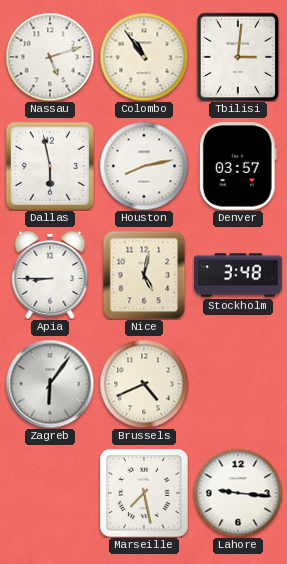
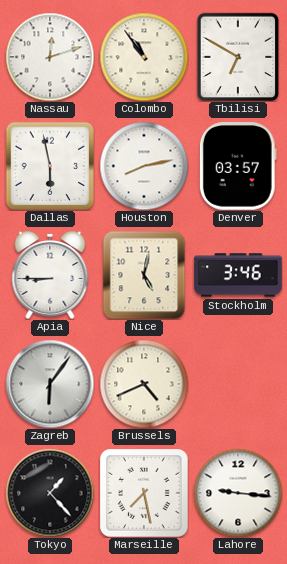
Nassau: 5:12 -> 12:12
Tbilisi: 3:01 -> 6:50
Stockholm: 3:48 -> 3:46
Tokyo: none -> 1:23
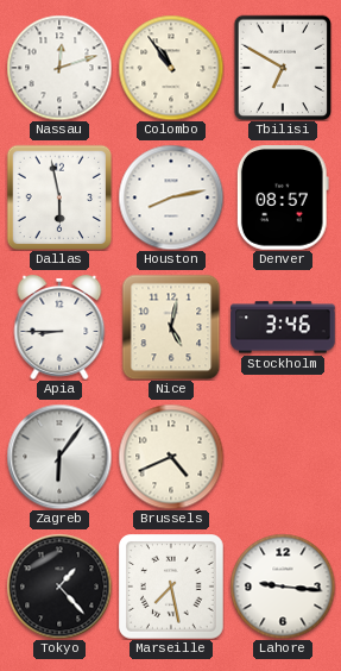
Denver: 03:57 -> 08:57
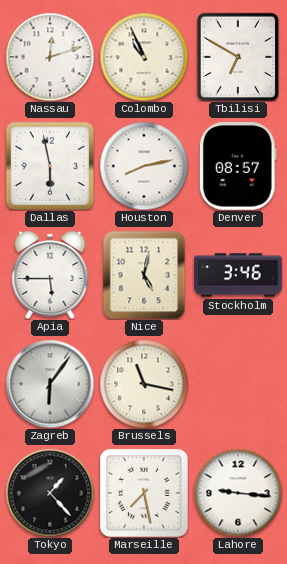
Colombo: 10:54 -> 10:56
Apia: 8:45 -> 5:45
Brussels: 4:41 -> 11:17
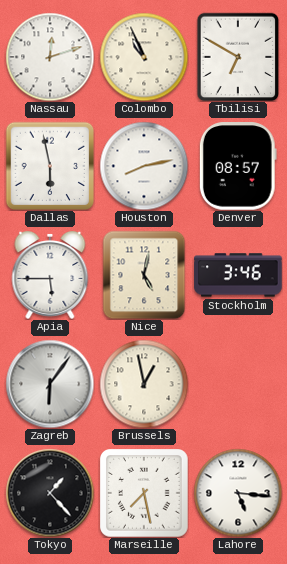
Brussels: 11:17 -> 12:58
Lahore: 9:16 -> 5:16
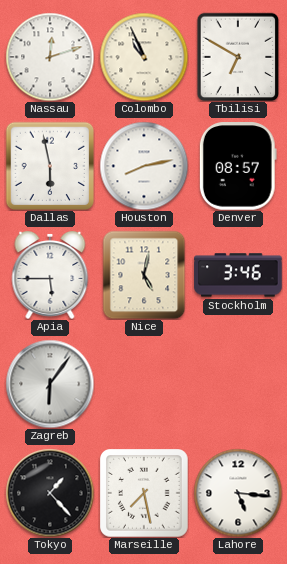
Brussels: 12:58 -> none
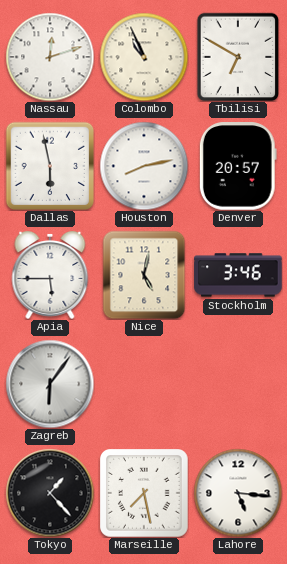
Denver: 08:57 -> 20:57
